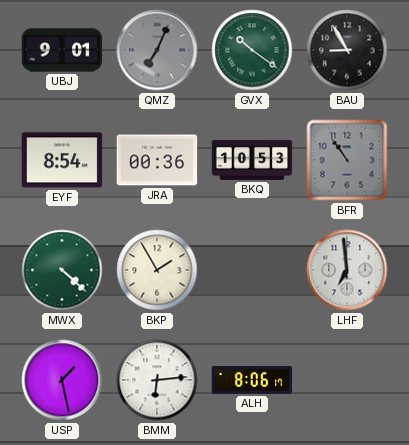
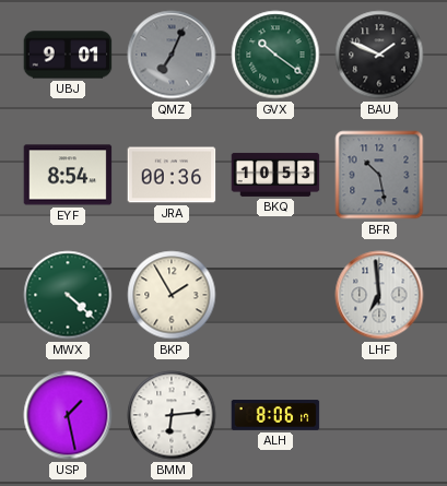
BAU: 8:55 -> 1:49
BFR: 10:54 -> 10:28
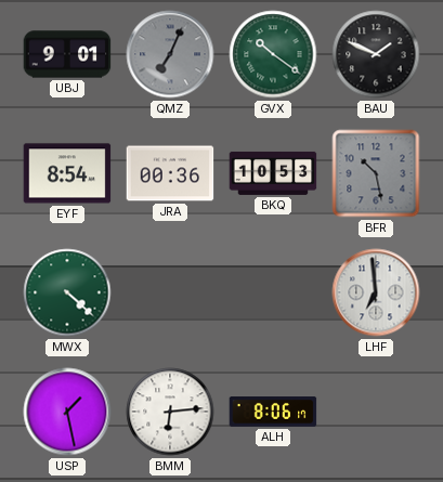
BKP: 1:55 -> none
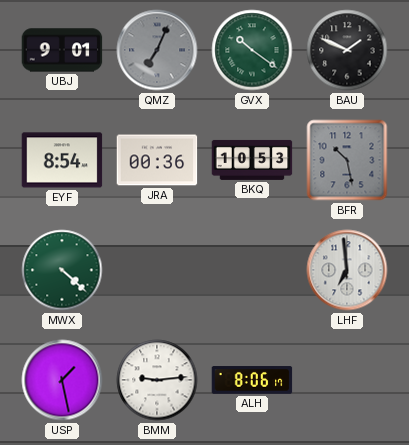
BMM: 6:14 -> 9:14
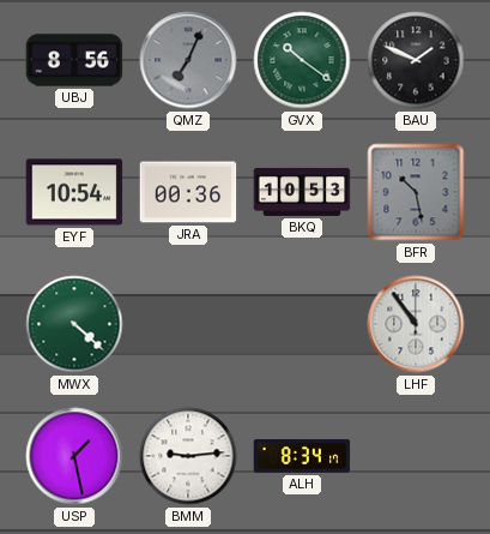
UBJ: 9:01 -> 8:56
EYF: 8:54 -> 10:54
LHF: 6:59 -> 10:54
ALH: 8:06 -> 8:34
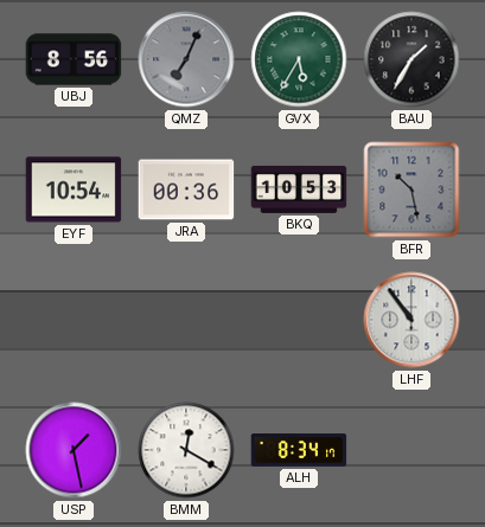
GVX: 10:21 -> 5:35
BAU: 1:49 -> 1:35
MWX: 4:22 -> none
BMM: 9:14 -> 12:20
